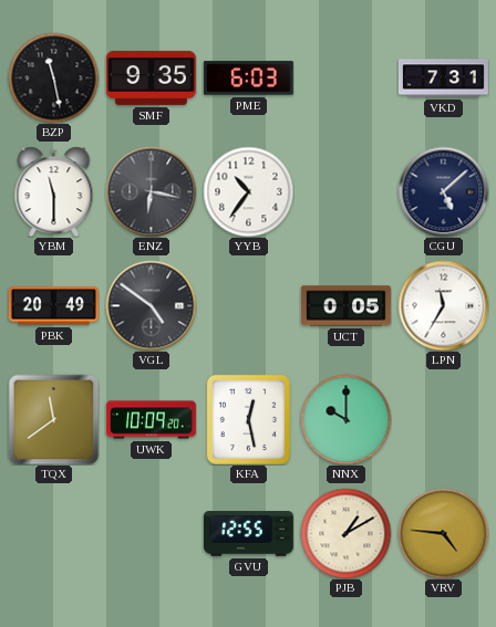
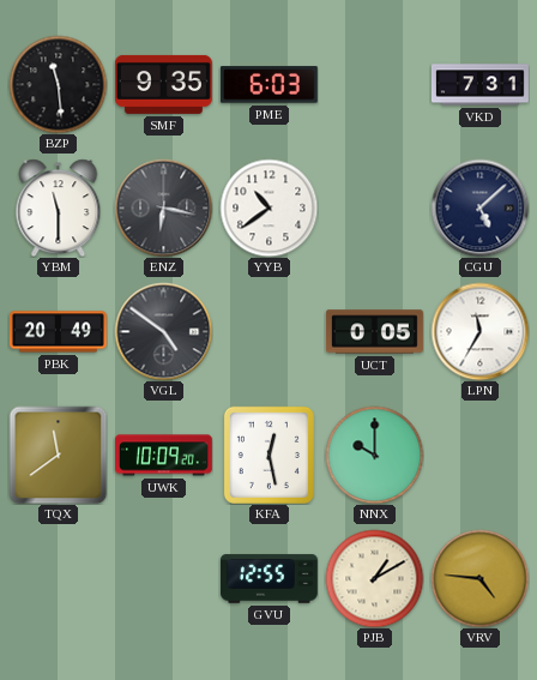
BZP: 11:28 -> 11:29
YYB: 10:36 -> 10:39
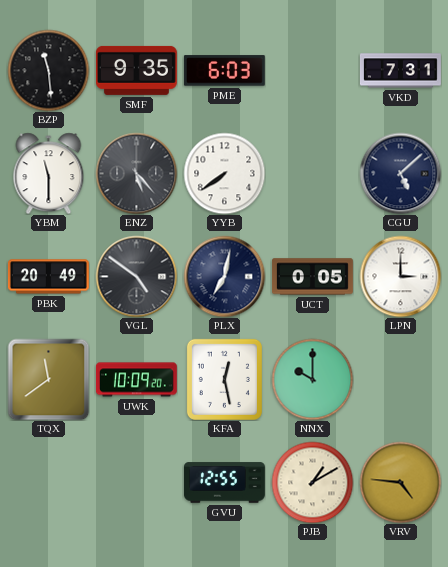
ENZ: 6:17 -> 5:23
YYB: 10:39 -> 7:39
PLX: none -> 7:02
LPN: 11:35 -> 3:00
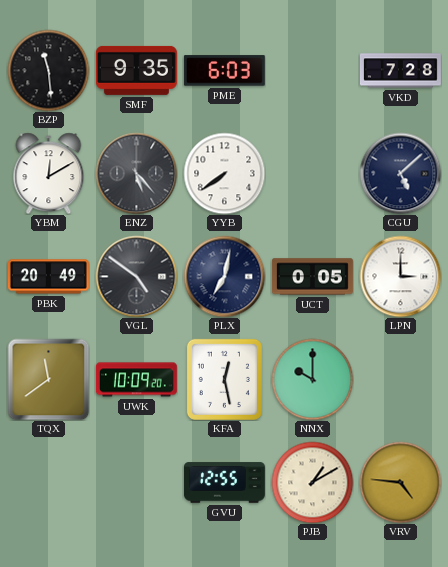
VKD: 7:31 -> 7:28
YBM: 11:30 -> 12:10
